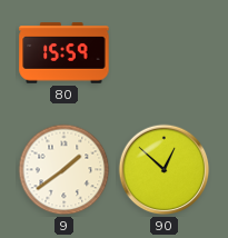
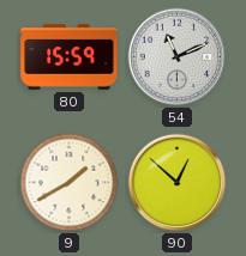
54: none -> 11:11
9: 1:39 -> 1:40
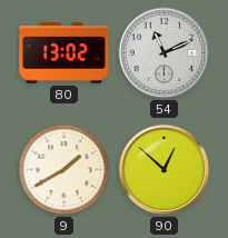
80: 15:59 -> 13:02
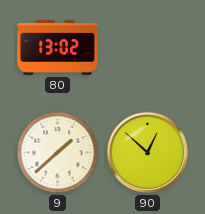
54: 11:11 -> none
9: 1:40 -> 1:38
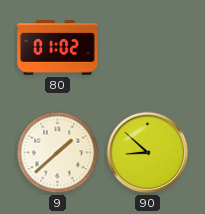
80: 13:02 -> 01:02
90: 12:52 -> 8:52
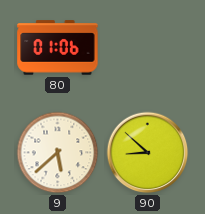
80: 01:02 -> 01:06
9: 1:38 -> 5:38
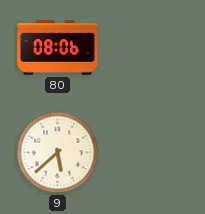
80: 01:06 -> 08:06
90: 8:52 -> none
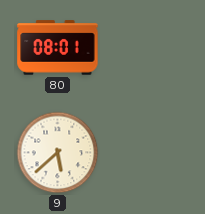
80: 08:06 -> 08:01
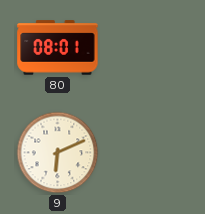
9: 5:38 -> 6:11
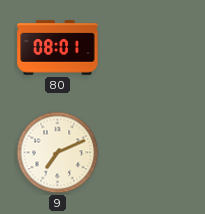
9: 6:11 -> 7:11
